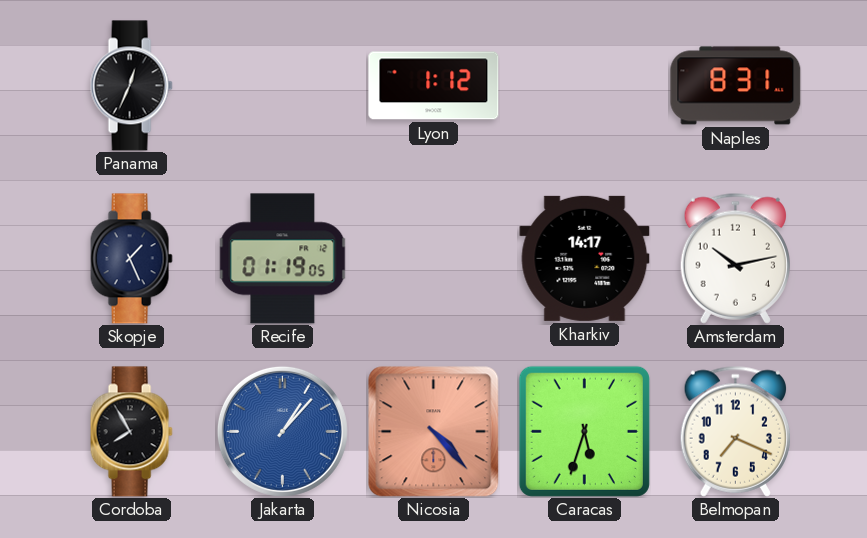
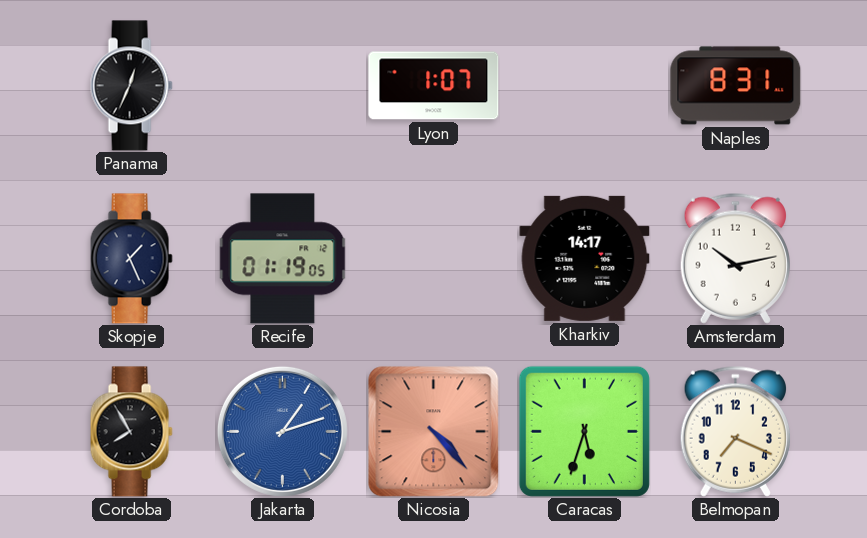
Lyon: 1:12 -> 1:07
Jakarta: 1:07 -> 1:12
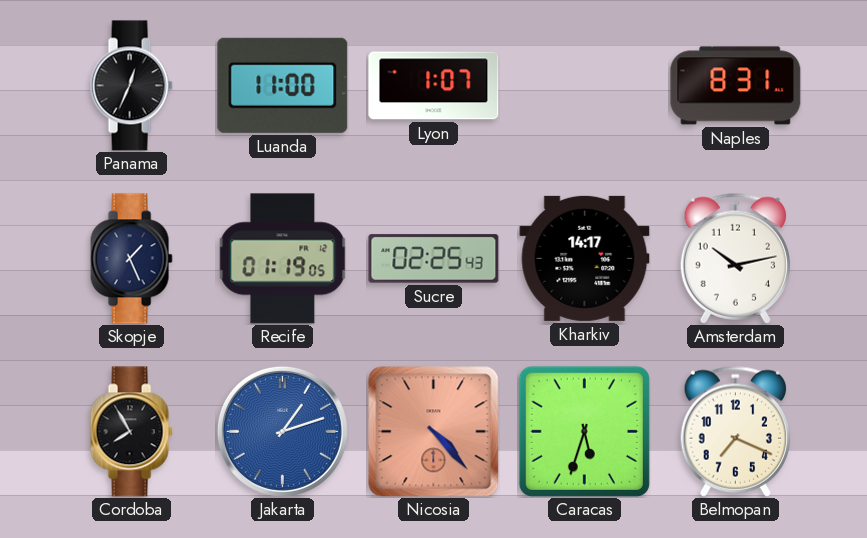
Luanda: none -> 11:00
Sucre: none -> 02:25
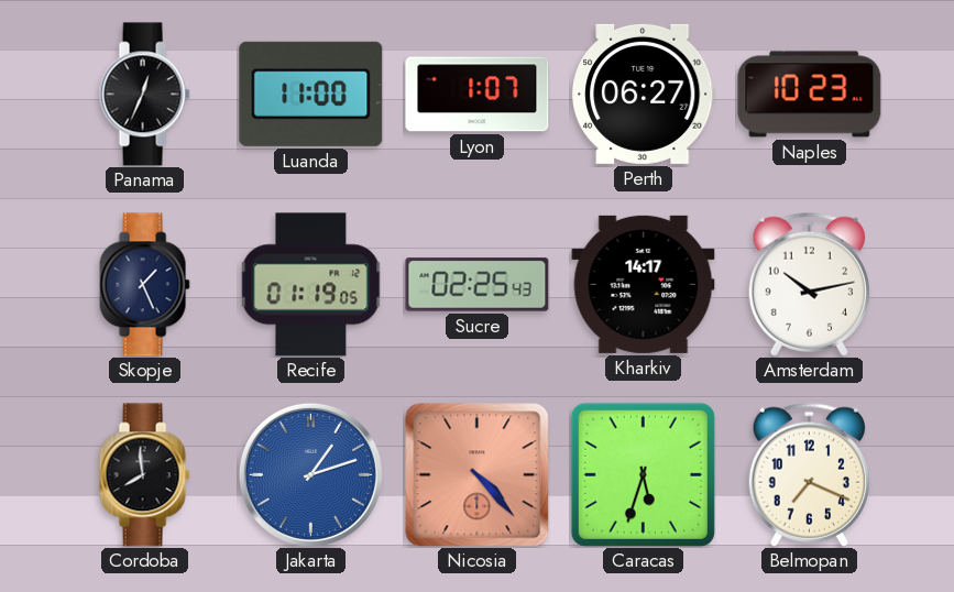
Perth: none -> 06:27
Naples: 8:31 -> 10:23
Cordoba: 7:55 -> 7:59
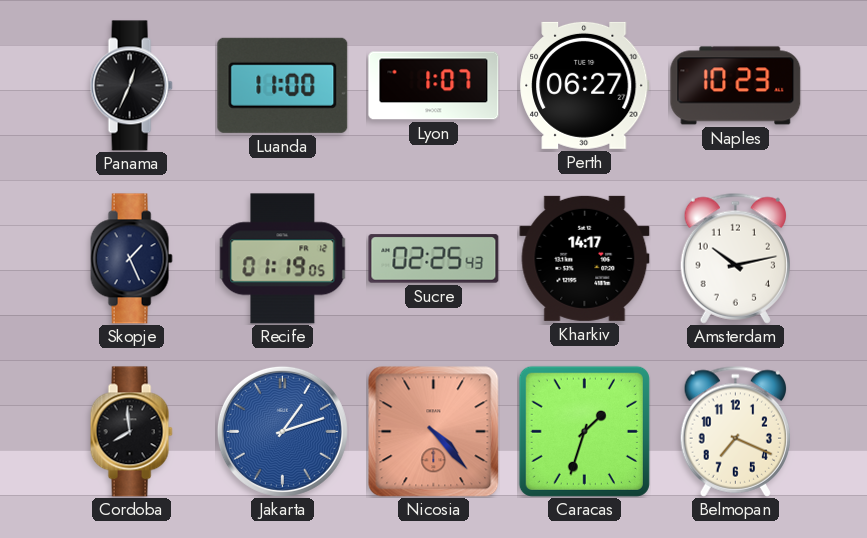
Caracas: 5:33 -> 1:33
